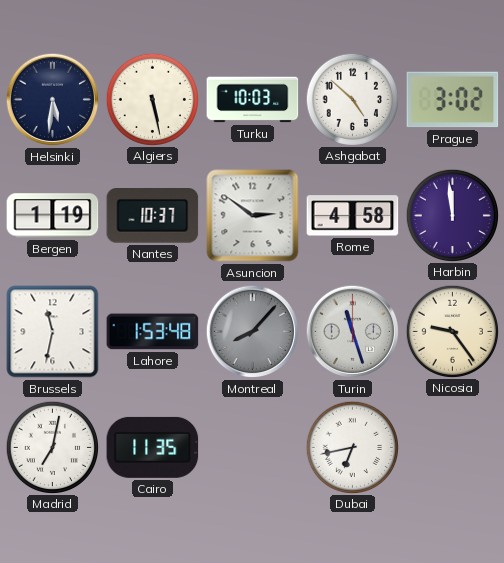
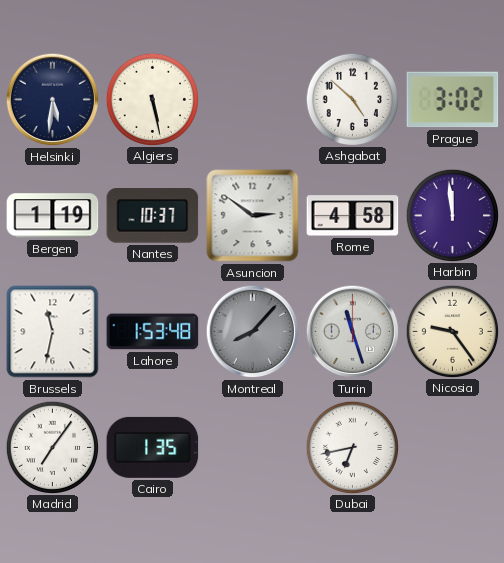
Turku: 10:03 -> none
Madrid: 7:02 -> 7:06
Cairo: 11:35 -> 1:35
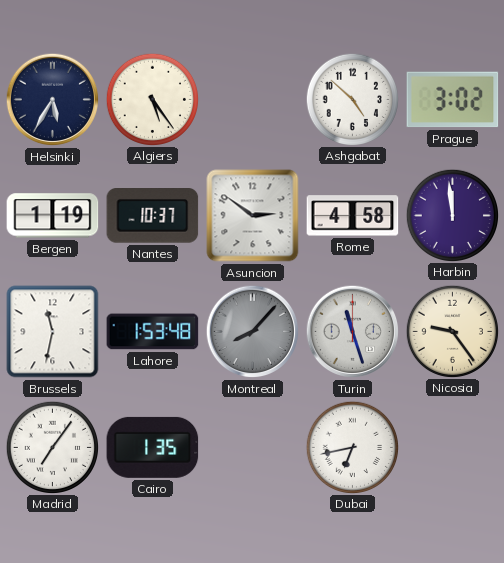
Helsinki: 5:31 -> 5:35
Algiers: 5:28 -> 5:24
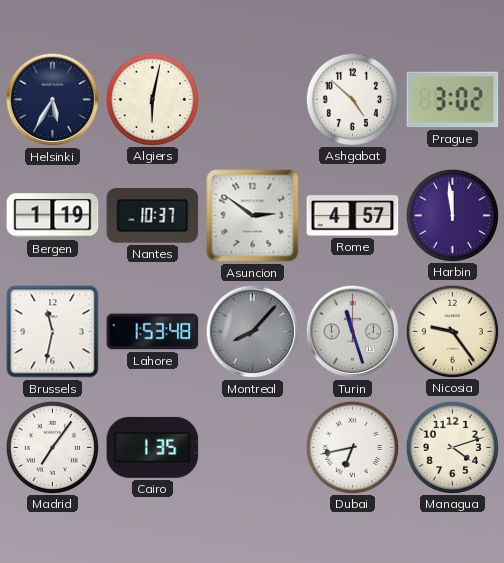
Algiers: 5:24 -> 6:02
Rome: 4:58 -> 4:57
Managua: none -> 4:12
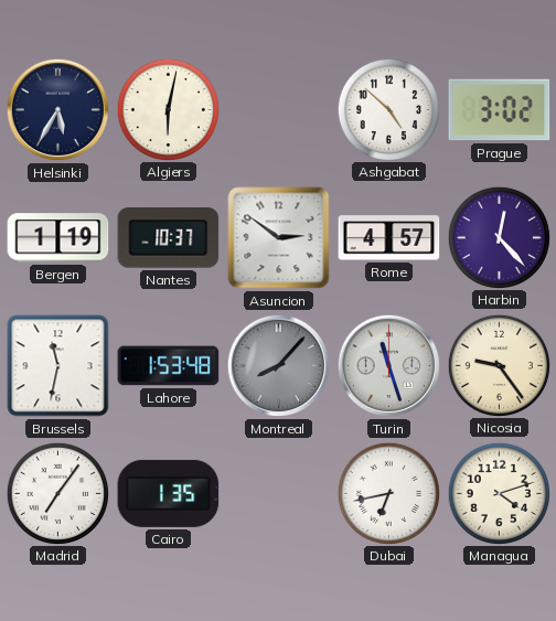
Harbin: 11:59 -> 12:23
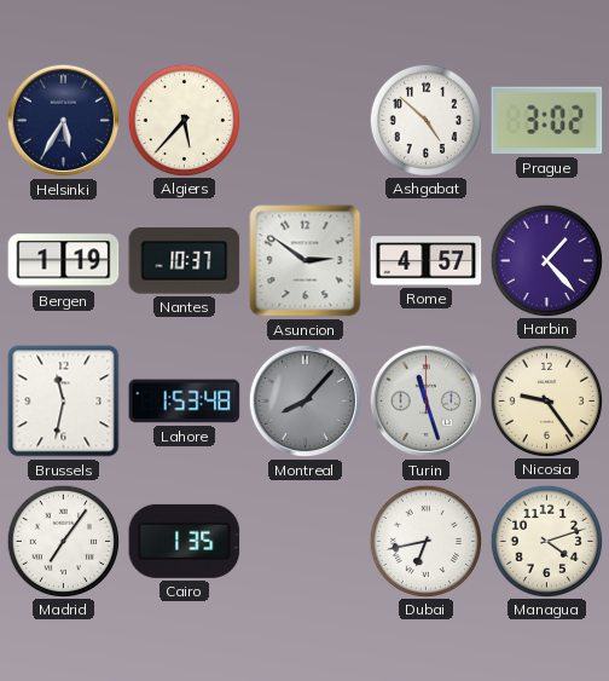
Algiers: 6:02 -> 5:37
Harbin: 12:23 -> 1:23
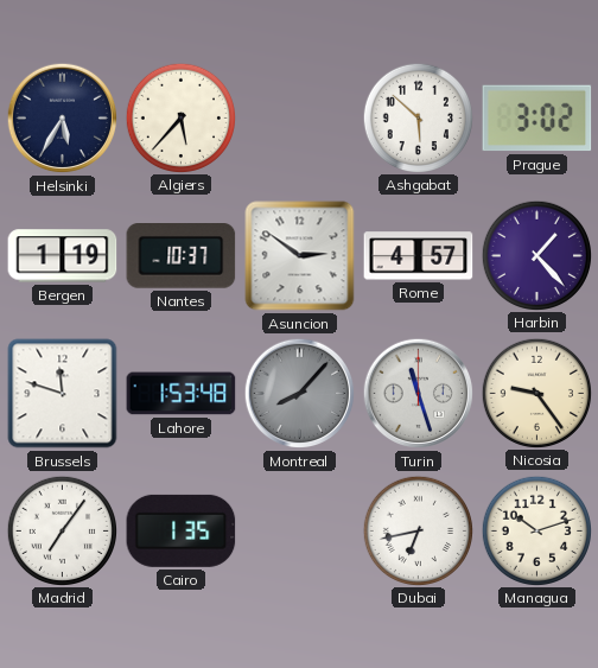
Ashgabat: 4:52 -> 5:52
Brussels: 11:32 -> 11:48
Managua: 4:12 -> 10:12
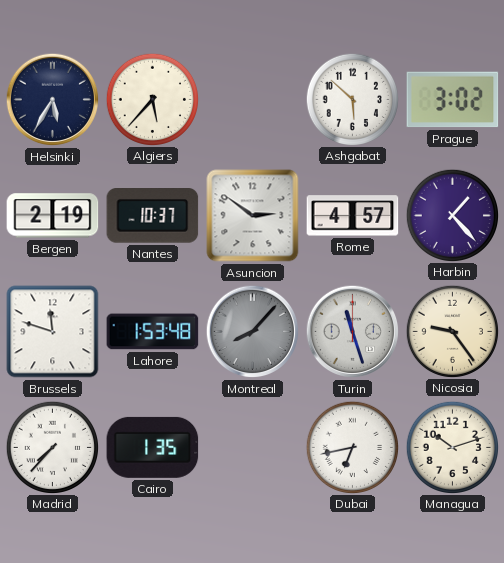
Bergen: 1:19 -> 2:19
Madrid: 7:06 -> 7:37
